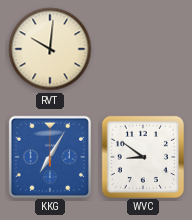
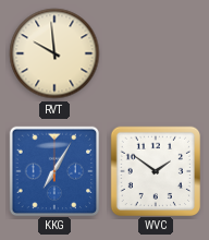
RVT: 10:01 -> 9:59
WVC: 8:51 -> 1:51
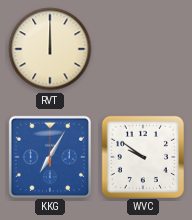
RVT: 9:59 -> 12:00
WVC: 1:51 -> 9:51
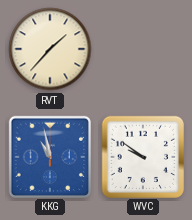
RVT: 12:00 -> 1:37
KKG: 7:05 -> 10:58
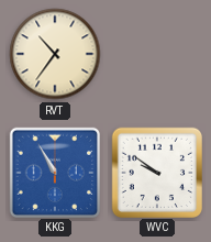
RVT: 1:37 -> 10:36
KKG: 10:58 -> 10:55
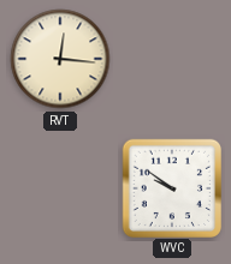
RVT: 10:36 -> 12:16
KKG: 10:55 -> none
